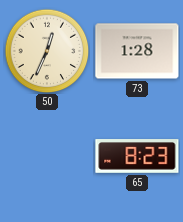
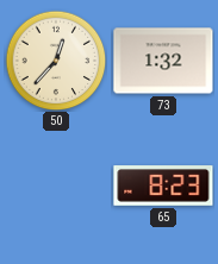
50: 12:34 -> 12:37
73: 1:28 -> 1:32
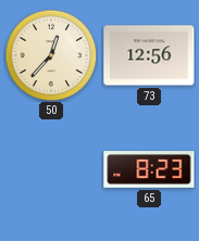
73: 1:32 -> 12:56
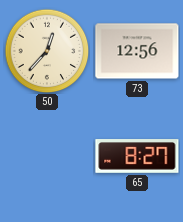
65: 8:23 -> 8:27
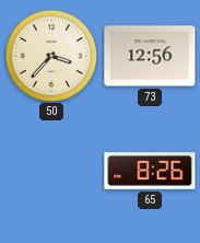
50: 12:37 -> 3:37
65: 8:27 -> 8:26
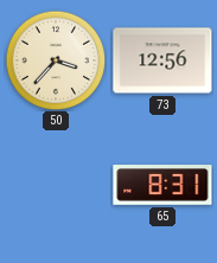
65: 8:26 -> 8:31
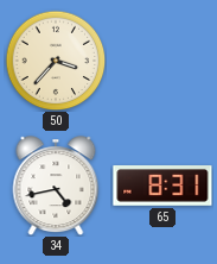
73: 12:56 -> none
34: none -> 4:43
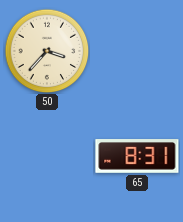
34: 4:43 -> none
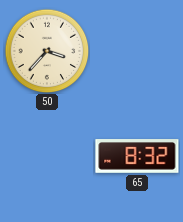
65: 8:31 -> 8:32
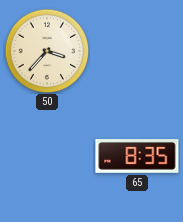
65: 8:32 -> 8:35
